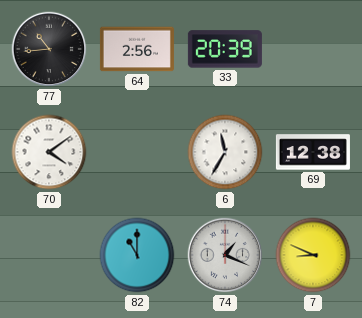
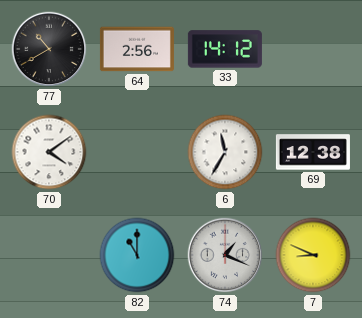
77: 10:44 -> 10:40
33: 20:39 -> 14:12
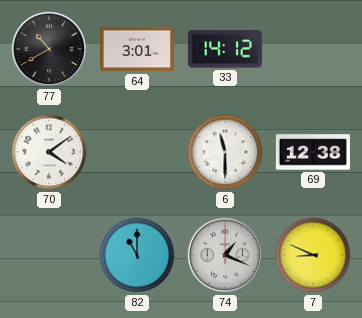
64: 2:56 -> 3:01
6: 11:35 -> 11:30
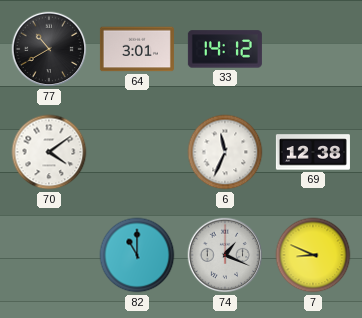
6: 11:30 -> 11:34
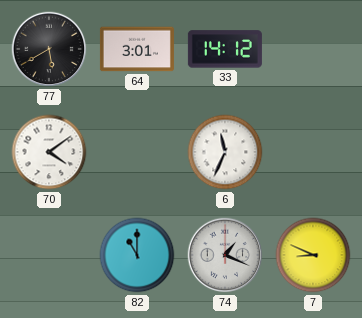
77: 10:40 -> 5:40
69: 12:38 -> none
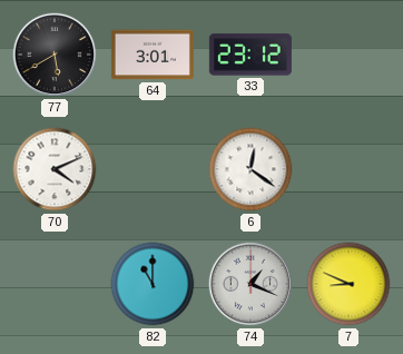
33: 14:12 -> 23:12
70: 4:09 -> 4:11
6: 11:34 -> 12:21
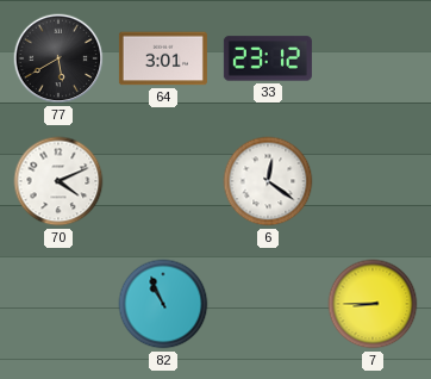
82: 11:00 -> 10:56
74: 1:19 -> none
7: 8:49 -> 8:45
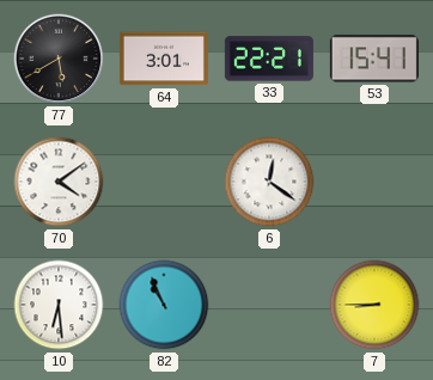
33: 23:12 -> 22:21
53: none -> 15:41
70: 4:11 -> 4:09
10: none -> 6:29
